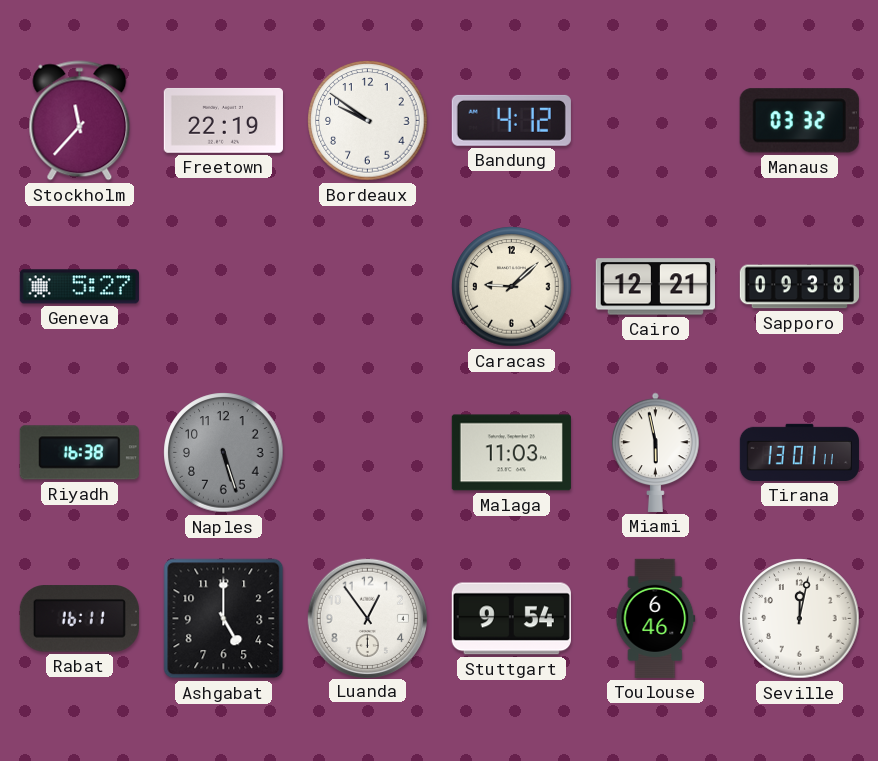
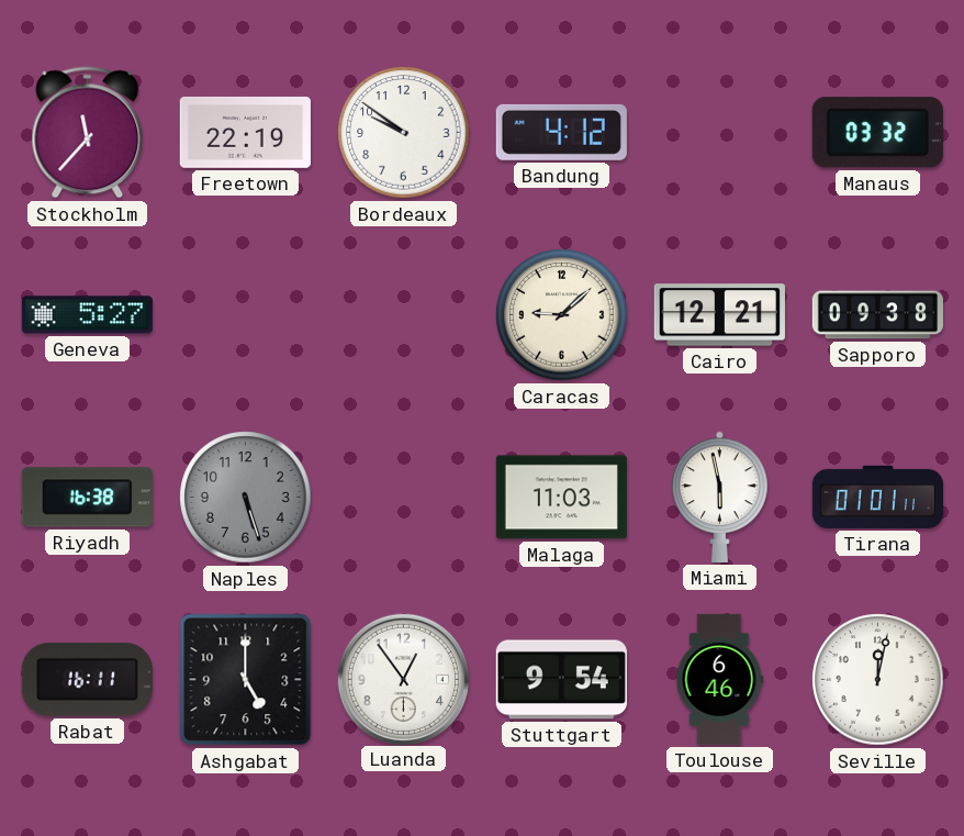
Tirana: 13:01 -> 01:01
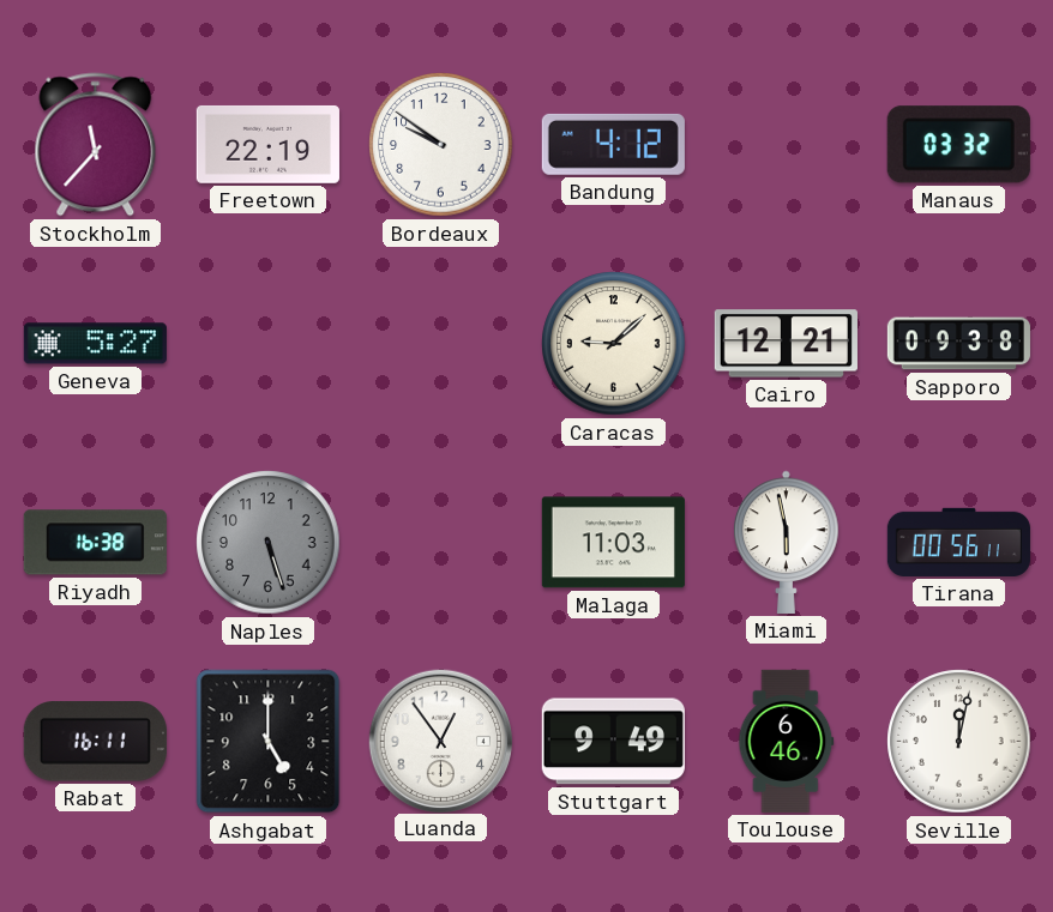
Tirana: 01:01 -> 00:56
Stuttgart: 9:54 -> 9:49
